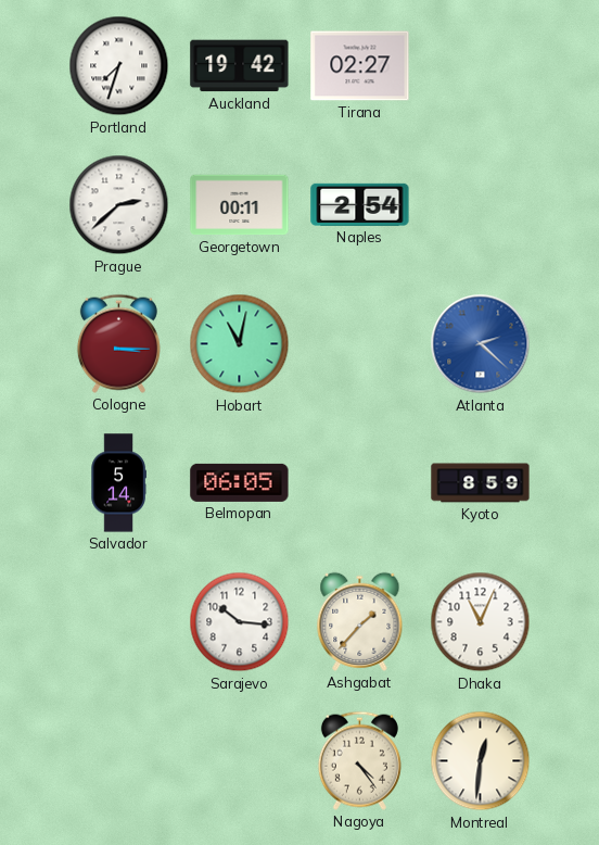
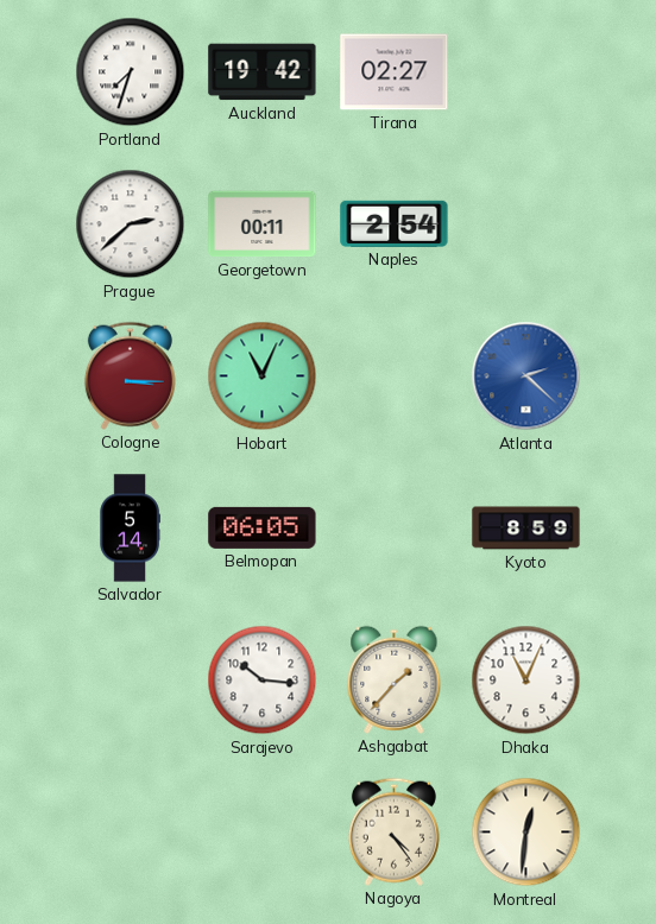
Hobart: 11:02 -> 11:04
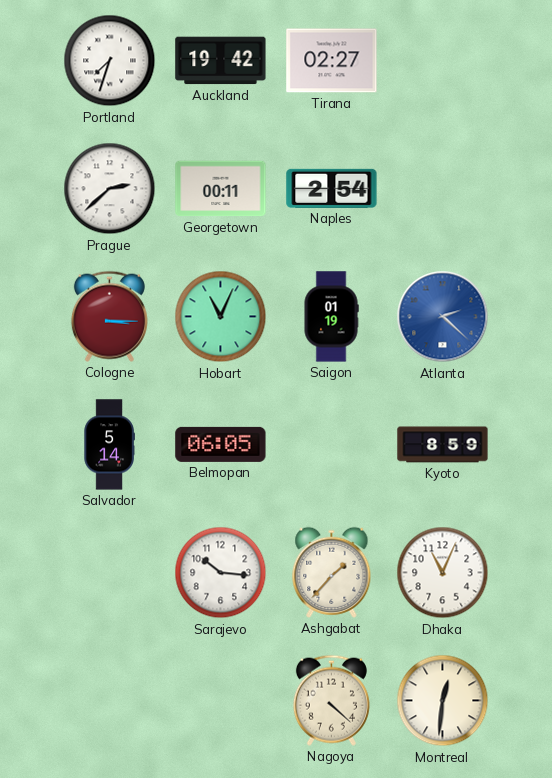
Saigon: none -> 01:19
Nagoya: 4:24 -> 4:22
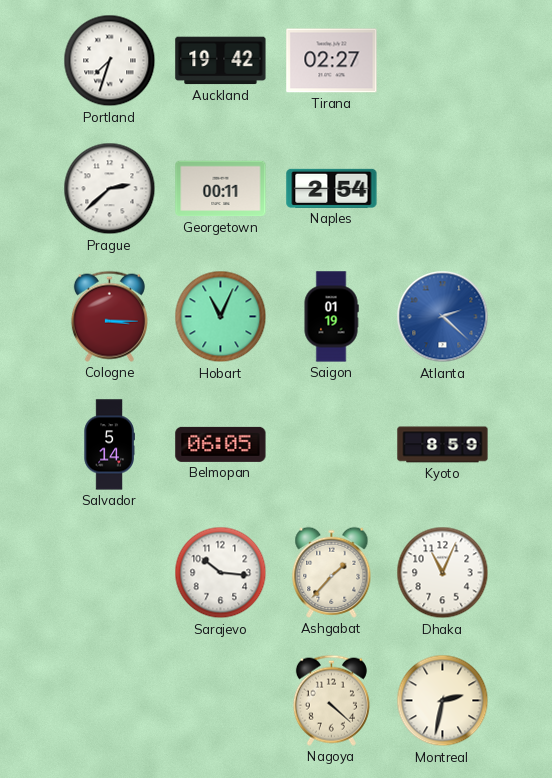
Montreal: 12:31 -> 2:32
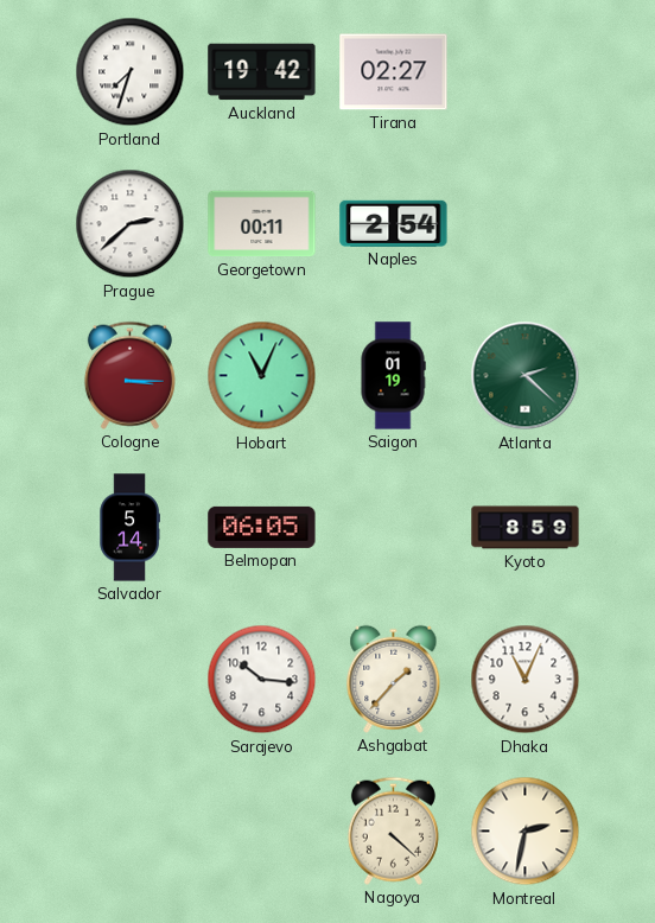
Atlanta dial: blue -> green
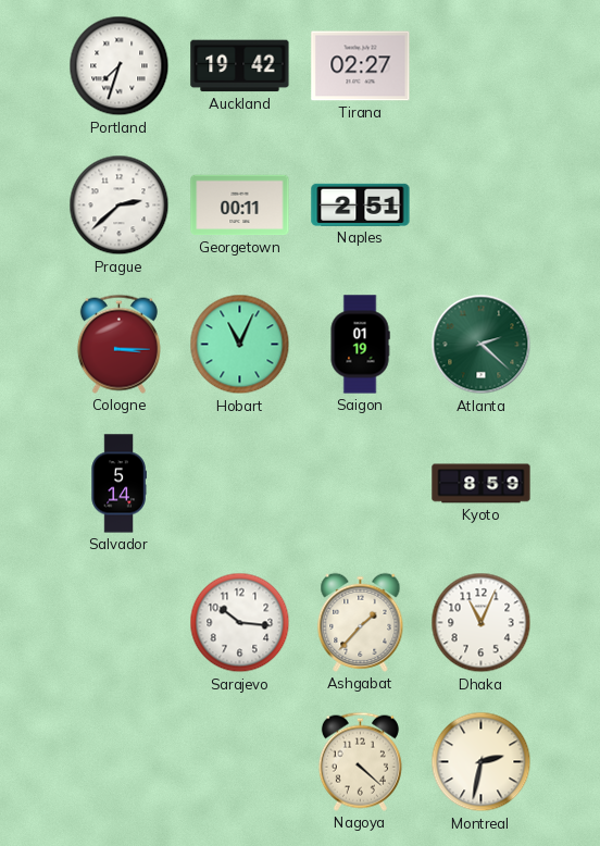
Naples: 2:54 -> 2:51
Belmopan: 06:05 -> none
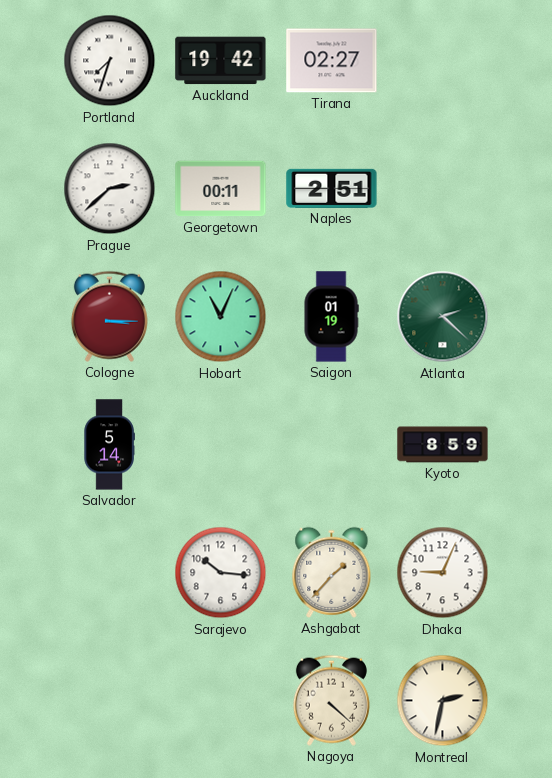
Dhaka: 11:04 -> 9:04
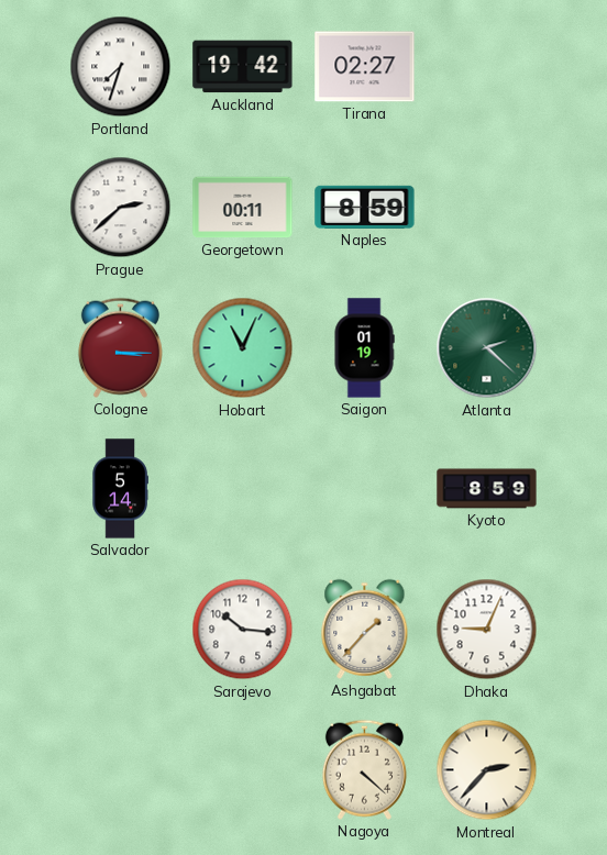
Naples: 2:51 -> 8:59
Montreal: 2:32 -> 2:37
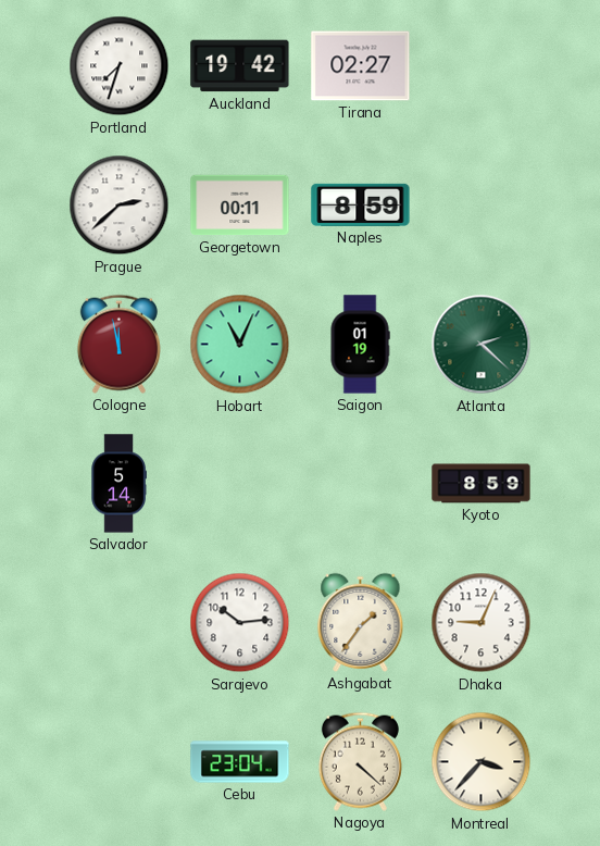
Cologne: 3:15 -> 11:58
Sarajevo: 10:16 -> 10:14
Ashgabat: 1:37 -> 1:36
Cebu: none -> 23:04
Montreal: 2:37 -> 3:37
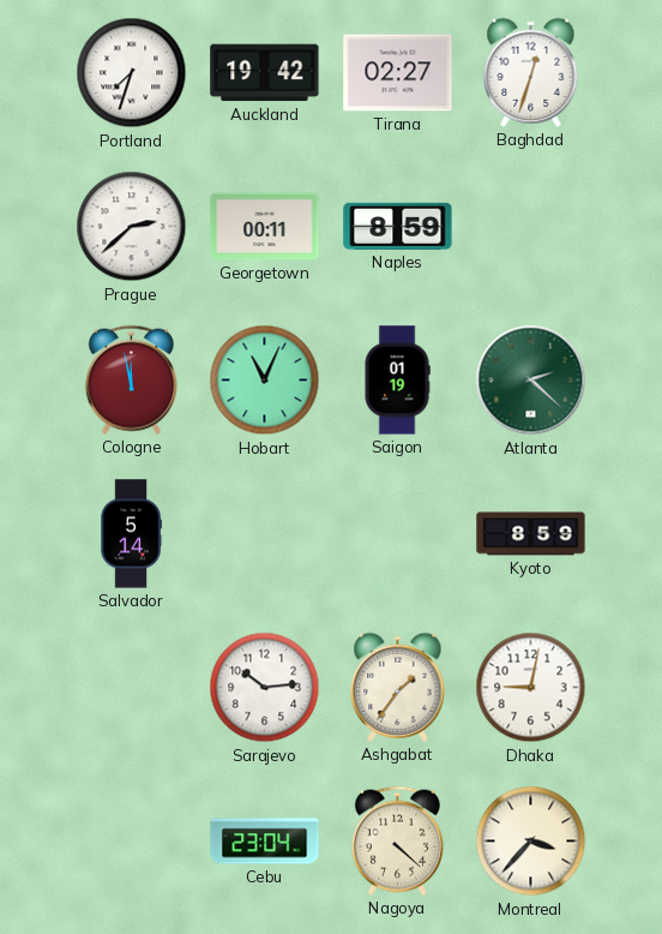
Baghdad: none -> 12:33
Dhaka: 9:04 -> 9:02
